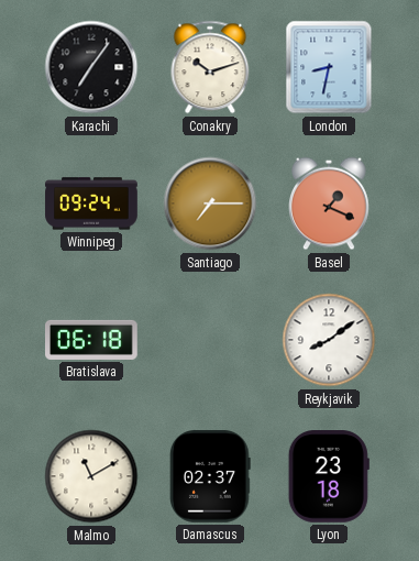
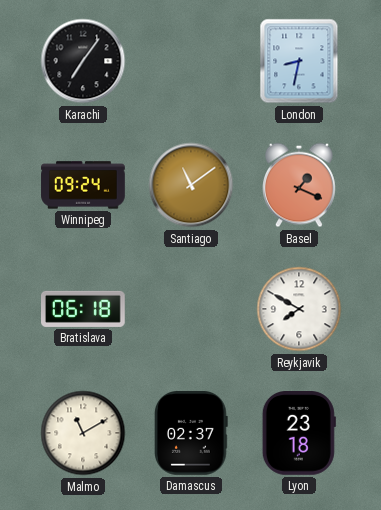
Conakry: 10:12 -> none
Santiago: 7:15 -> 11:09
Reykjavik: 8:09 -> 7:50
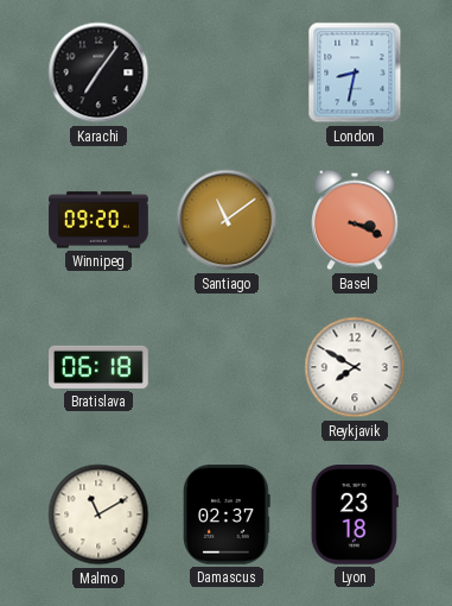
Winnipeg: 09:24 -> 09:20
Basel: 1:19 -> 3:19
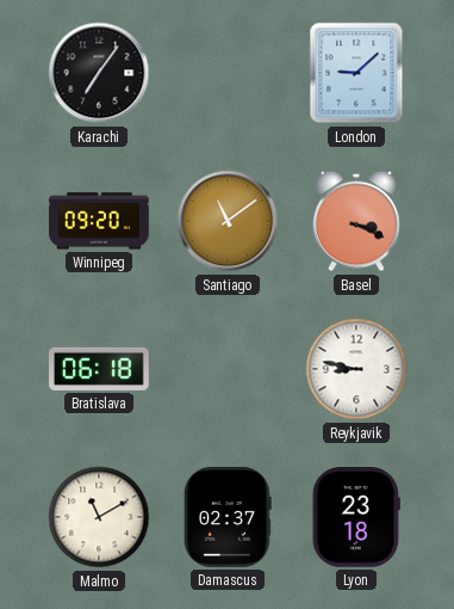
London: 8:32 -> 9:08
Reykjavik: 7:50 -> 8:47
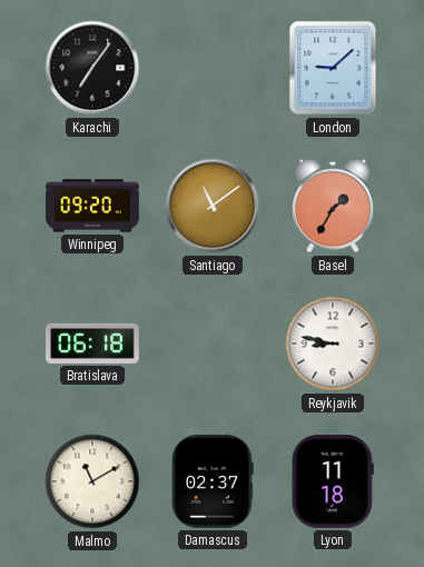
Basel: 3:19 -> 1:35
Lyon: 23:18 -> 11:18
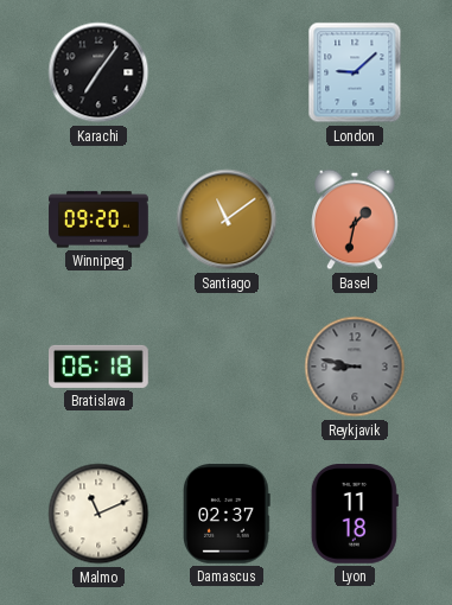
Basel: 1:35 -> 1:32
Reykjavik dial: white -> grey
Malmo: 11:10 -> 11:11
